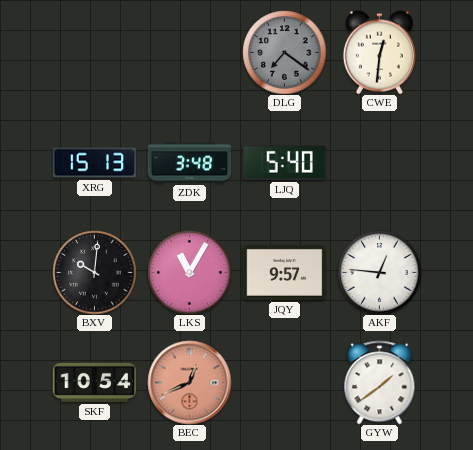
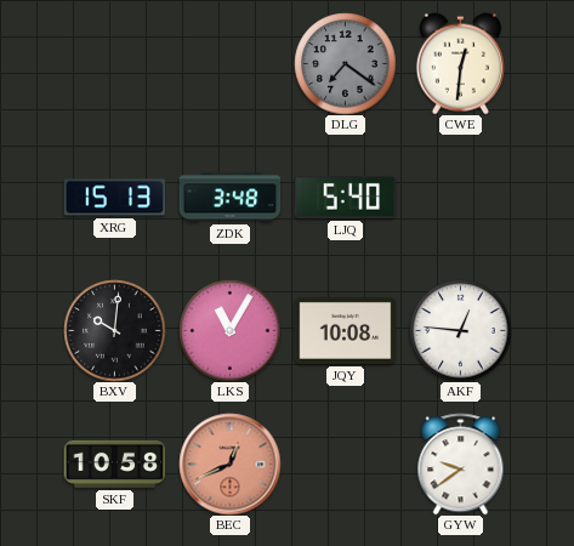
JQY: 9:57 -> 10:08
SKF: 10:54 -> 10:58
GYW: 1:39 -> 9:39
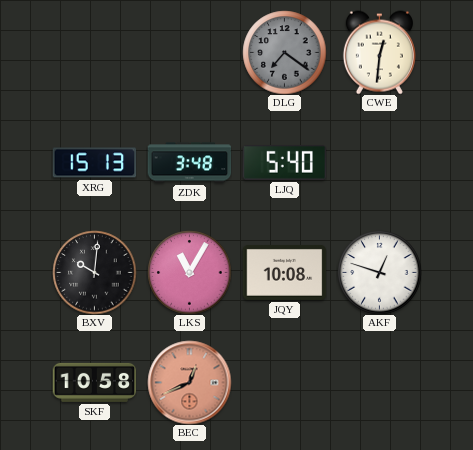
AKF: 12:46 -> 12:48
GYW: 9:39 -> none
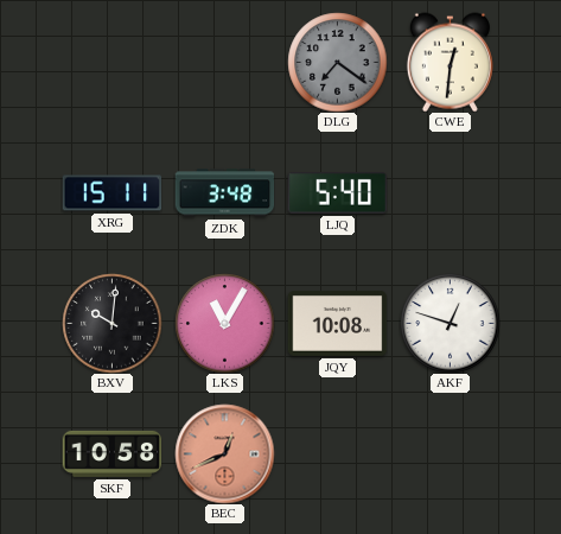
XRG: 15:13 -> 15:11
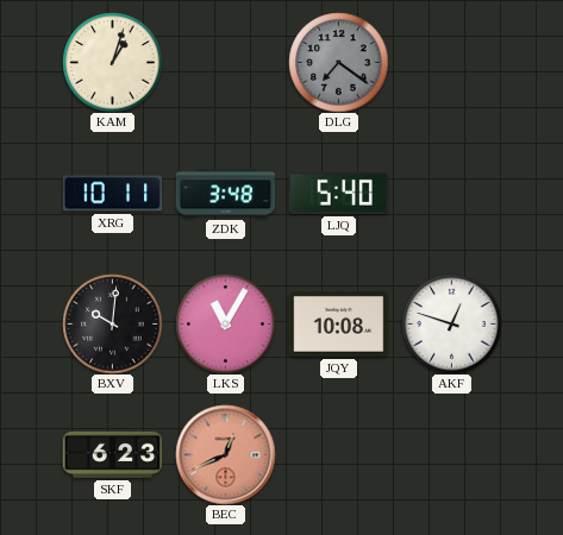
KAM: none -> 1:03
CWE: 12:31 -> none
XRG: 15:11 -> 10:11
SKF: 10:58 -> 6:23
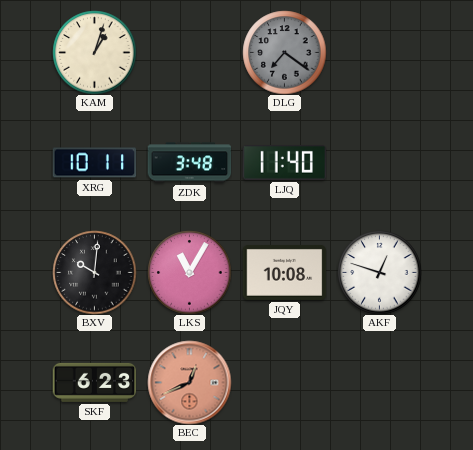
LJQ: 5:40 -> 11:40
